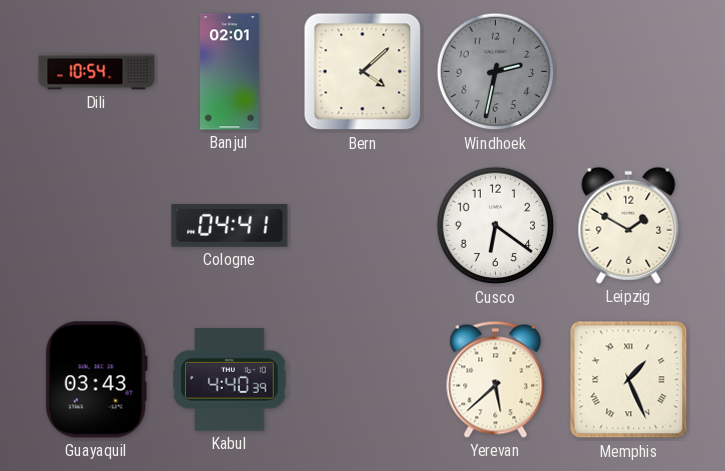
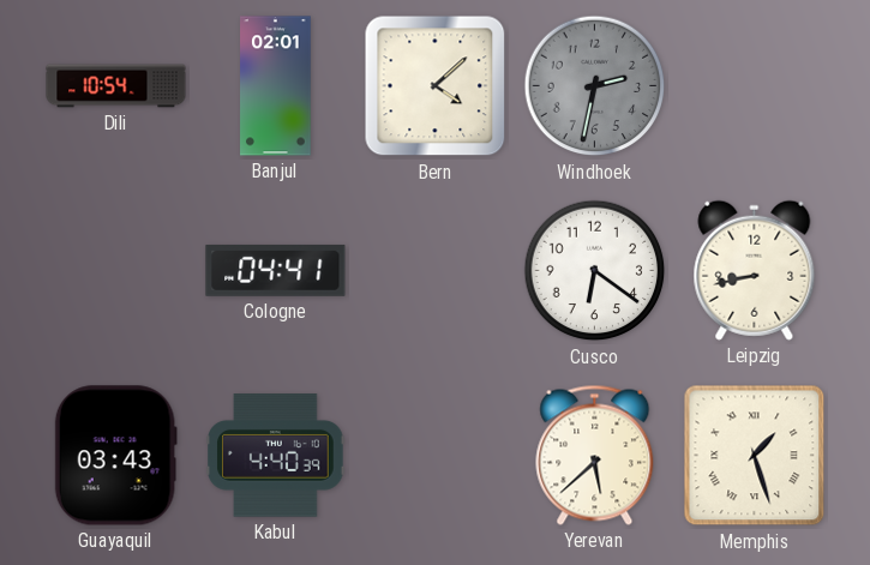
Leipzig: 1:50 -> 8:43
Memphis: 1:26 -> 1:27
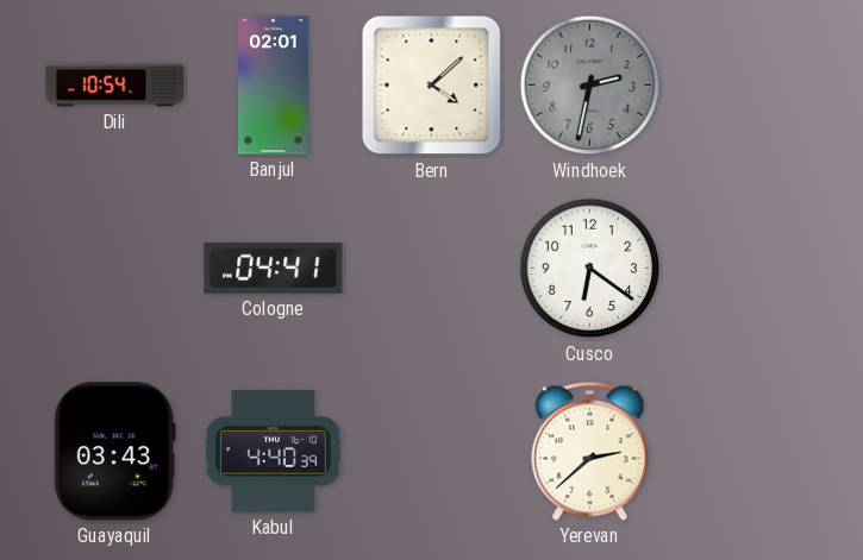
Leipzig: 8:43 -> none
Yerevan: 5:38 -> 2:38
Memphis: 1:27 -> none
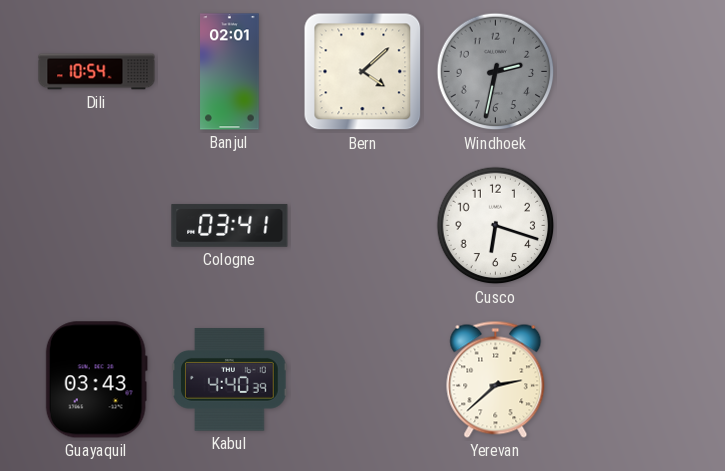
Cologne: 04:41 -> 03:41
Cusco: 6:21 -> 6:18
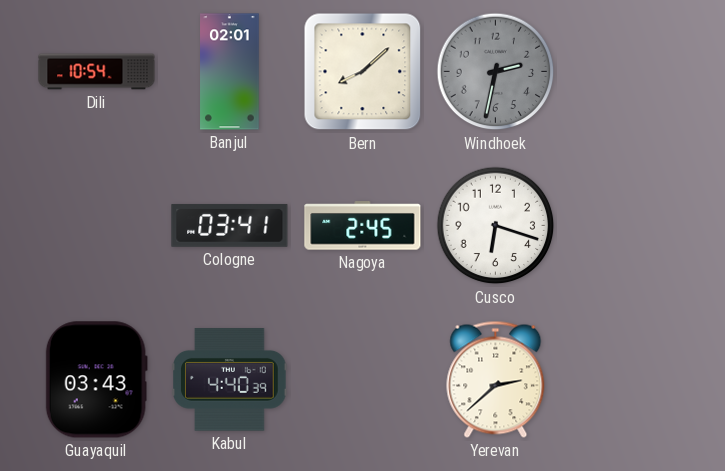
Bern: 4:08 -> 8:08
Nagoya: none -> 2:45
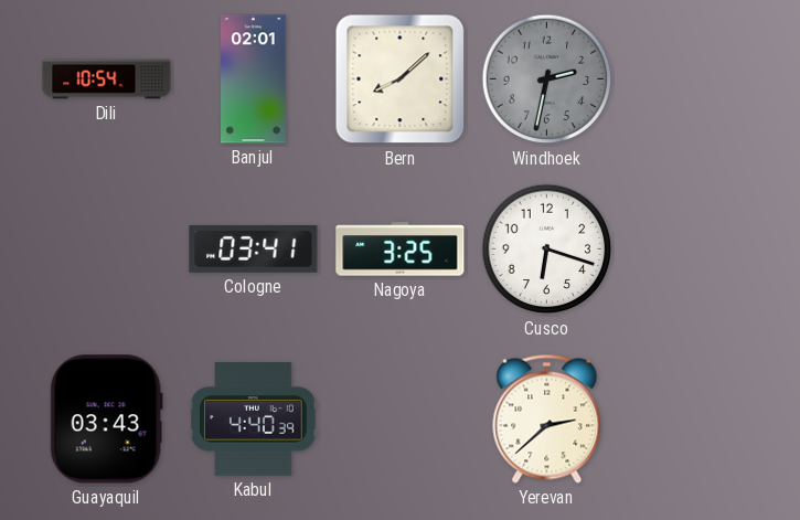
Nagoya: 2:45 -> 3:25
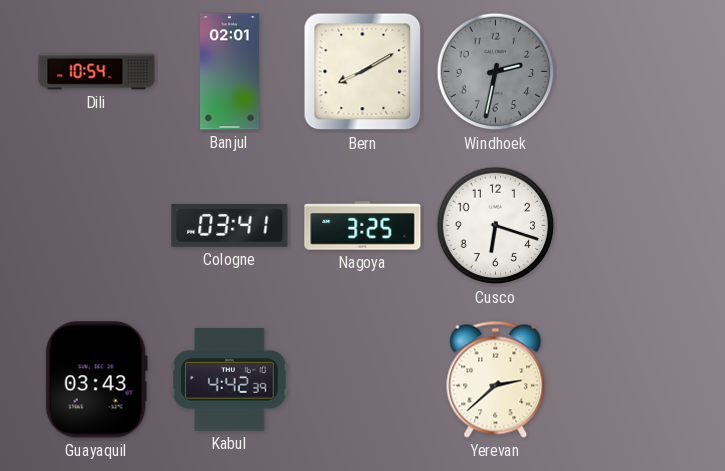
Bern: 8:08 -> 8:10
Kabul: 4:40 -> 4:42
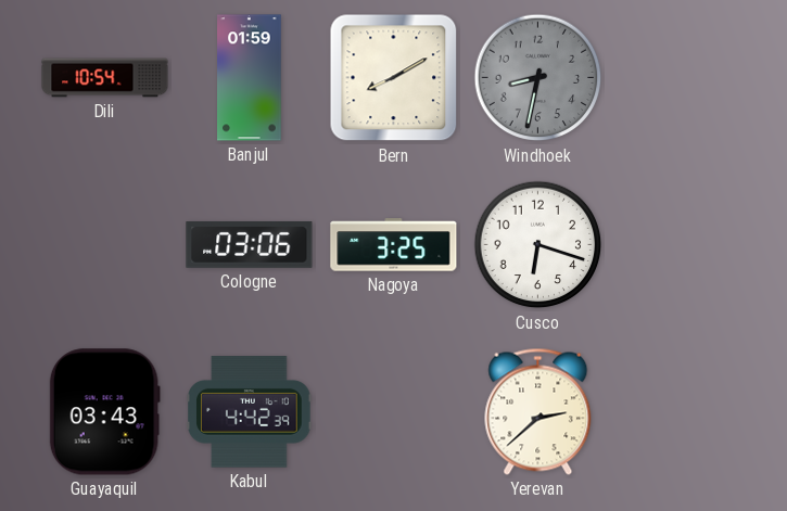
Banjul: 02:01 -> 01:59
Windhoek: 2:32 -> 8:32
Cologne: 03:41 -> 03:06
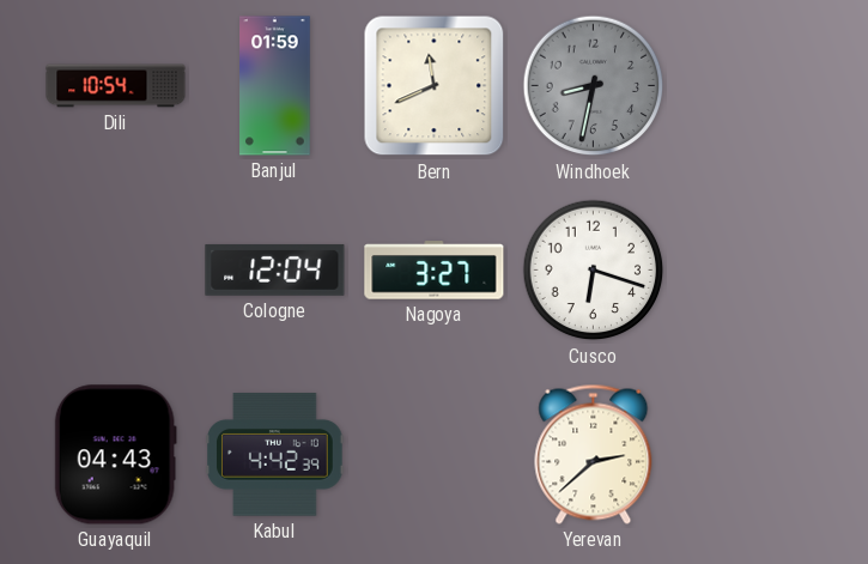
Bern: 8:10 -> 11:41
Cologne: 03:06 -> 12:04
Nagoya: 3:25 -> 3:27
Guayaquil: 03:43 -> 04:43
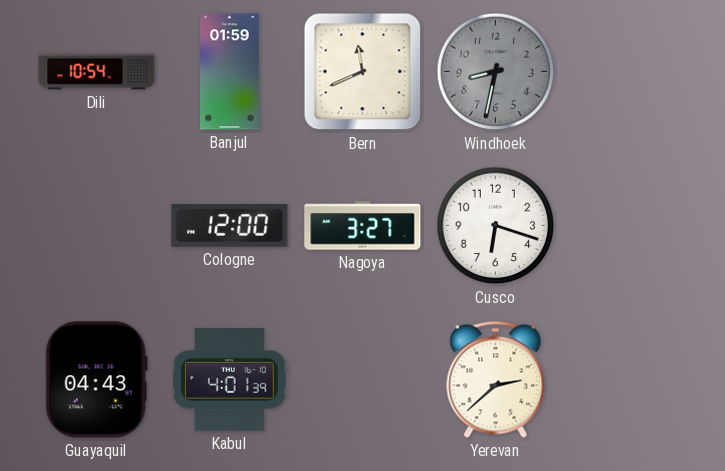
Cologne: 12:04 -> 12:00
Kabul: 4:42 -> 4:01
